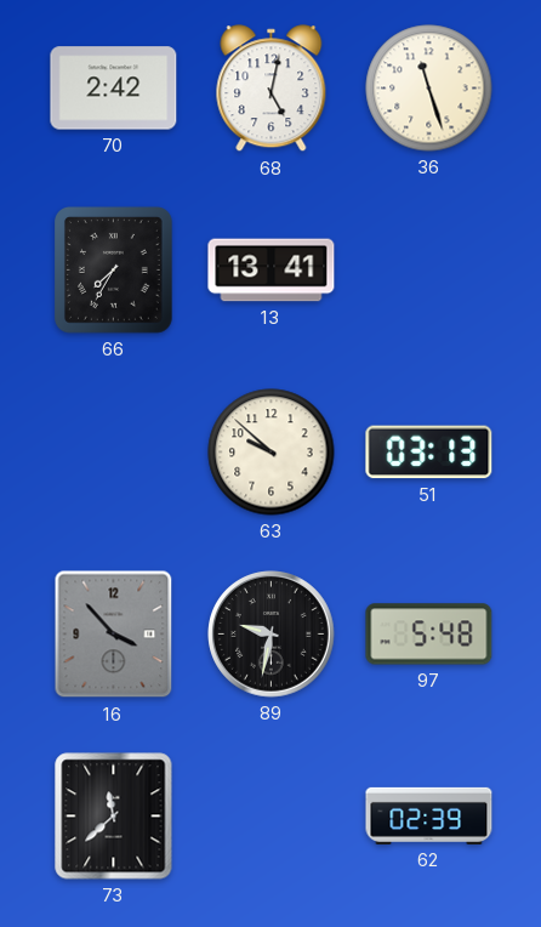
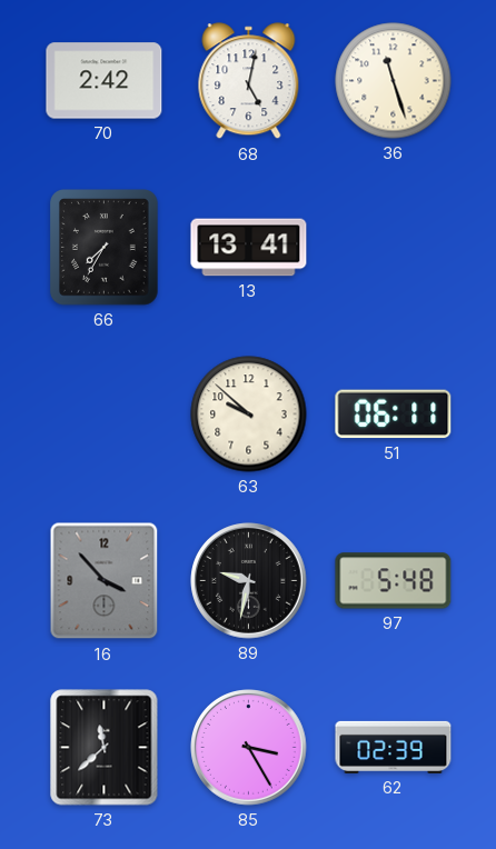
51: 03:13 -> 06:11
85: none -> 3:25
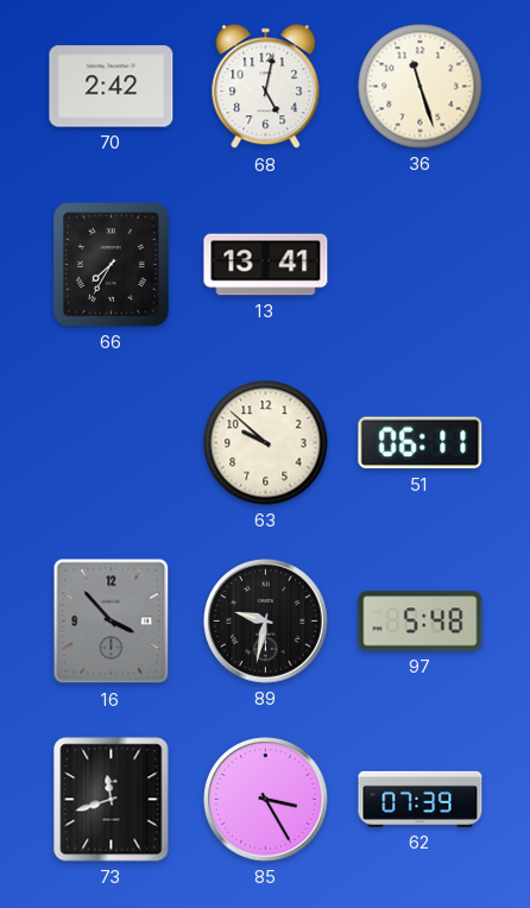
73: 11:38 -> 11:42
62: 02:39 -> 07:39
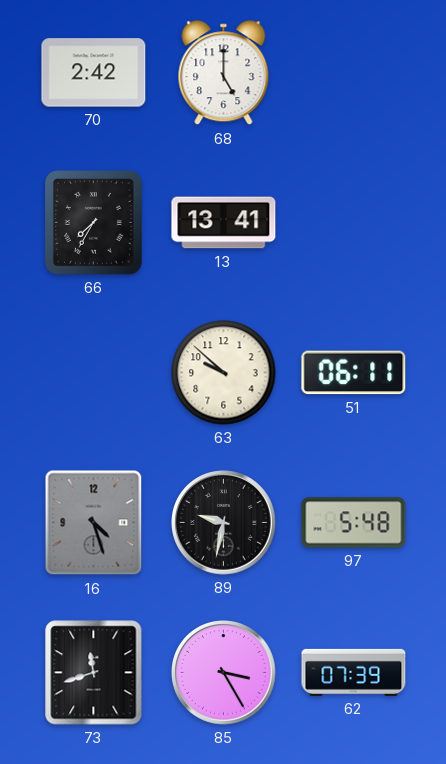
68: 5:02 -> 5:00
36: 11:27 -> none
16: 3:53 -> 4:27
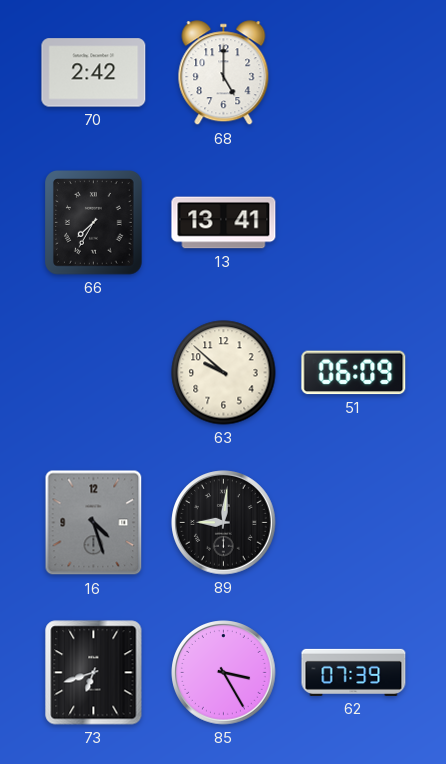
51: 06:11 -> 06:09
89: 9:32 -> 9:01
97: 5:48 -> none
73: 11:42 -> 6:42
